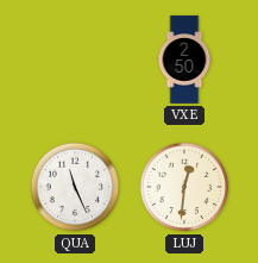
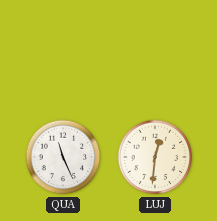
VXE: 2:50 -> none
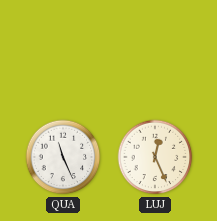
LUJ: 12:31 -> 12:26
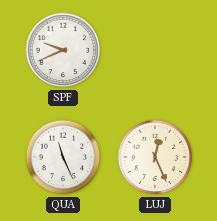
SPF: none -> 9:41
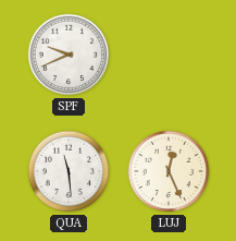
QUA: 11:26 -> 11:29
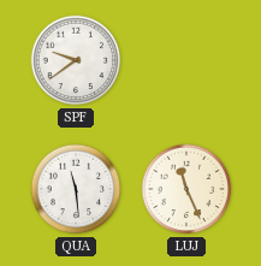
SPF: 9:41 -> 9:39
LUJ: 12:26 -> 11:26
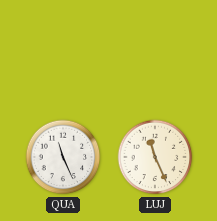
SPF: 9:39 -> none
QUA: 11:29 -> 11:26
